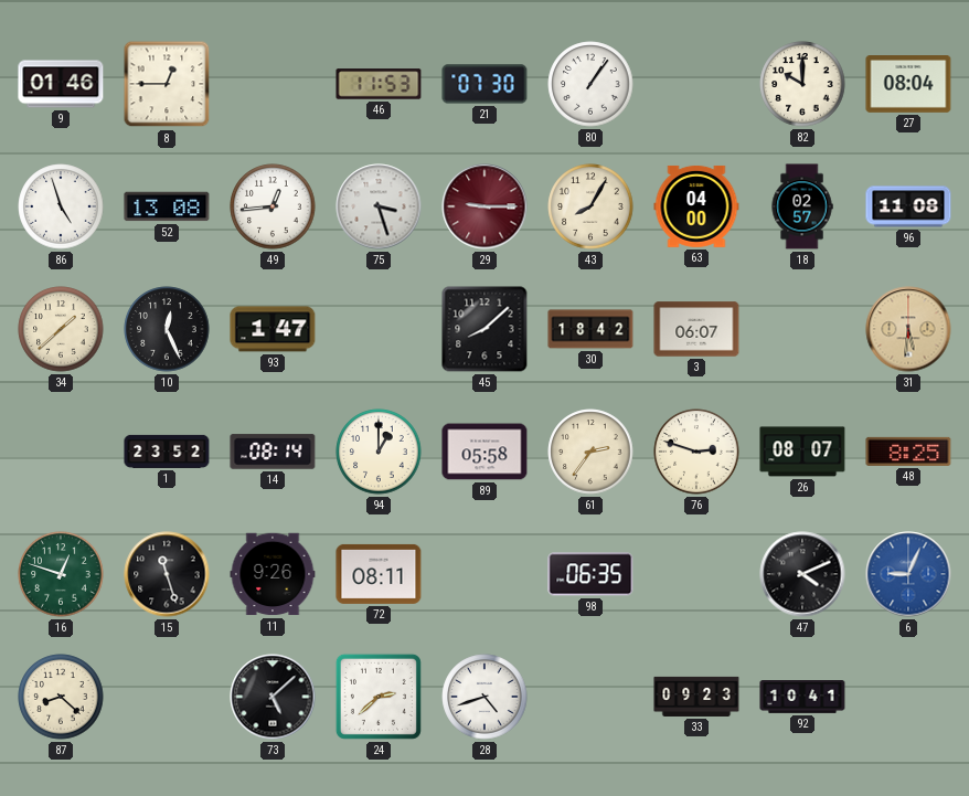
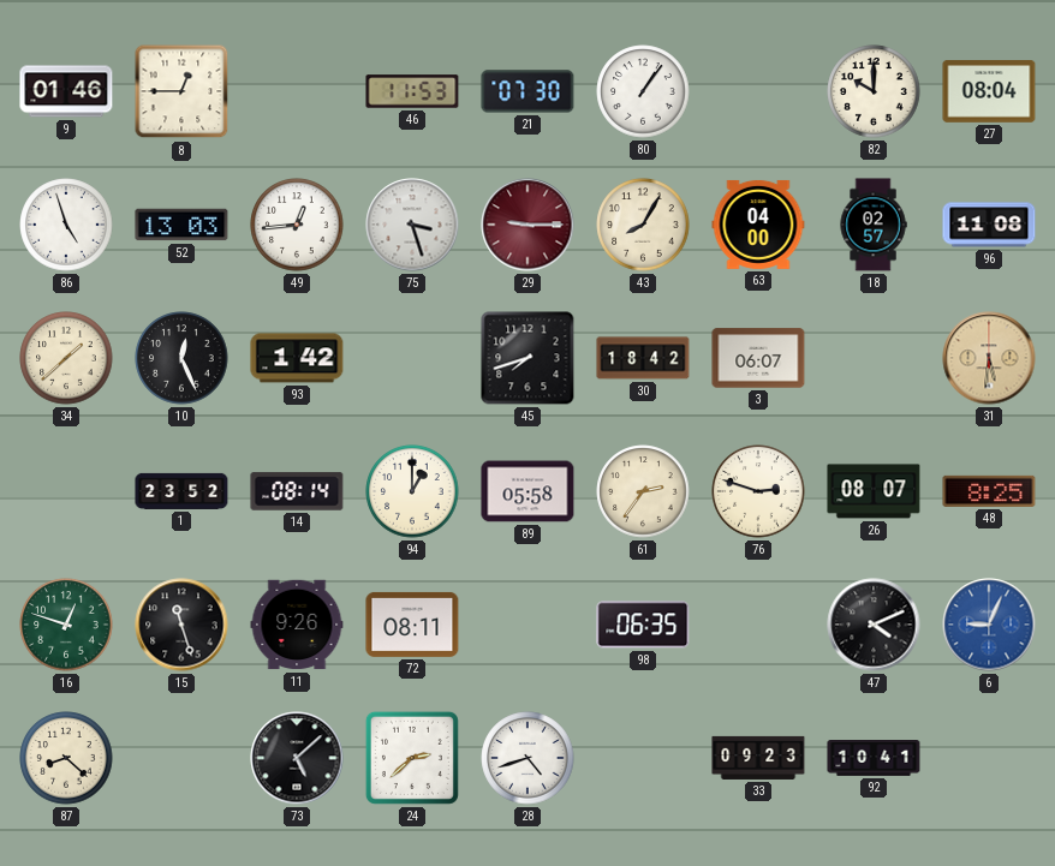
52: 13:08 -> 13:03
93: 1:47 -> 1:42
45: 8:08 -> 7:42
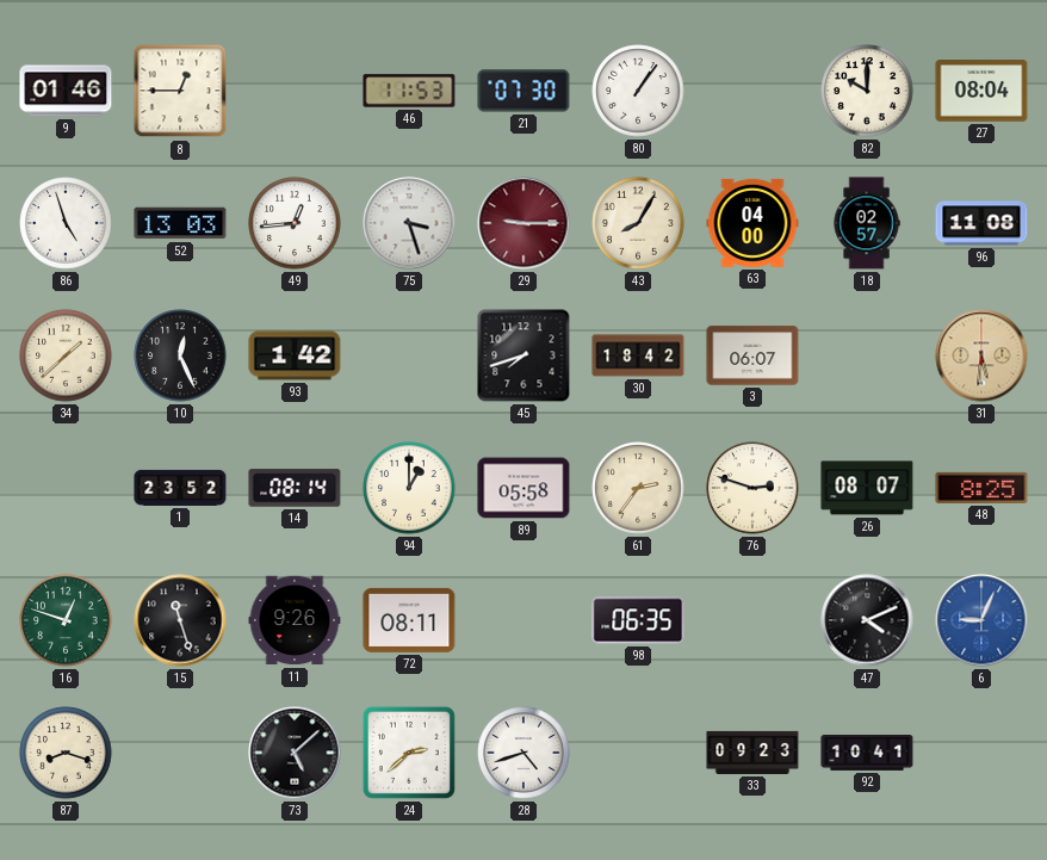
87: 8:22 -> 8:18
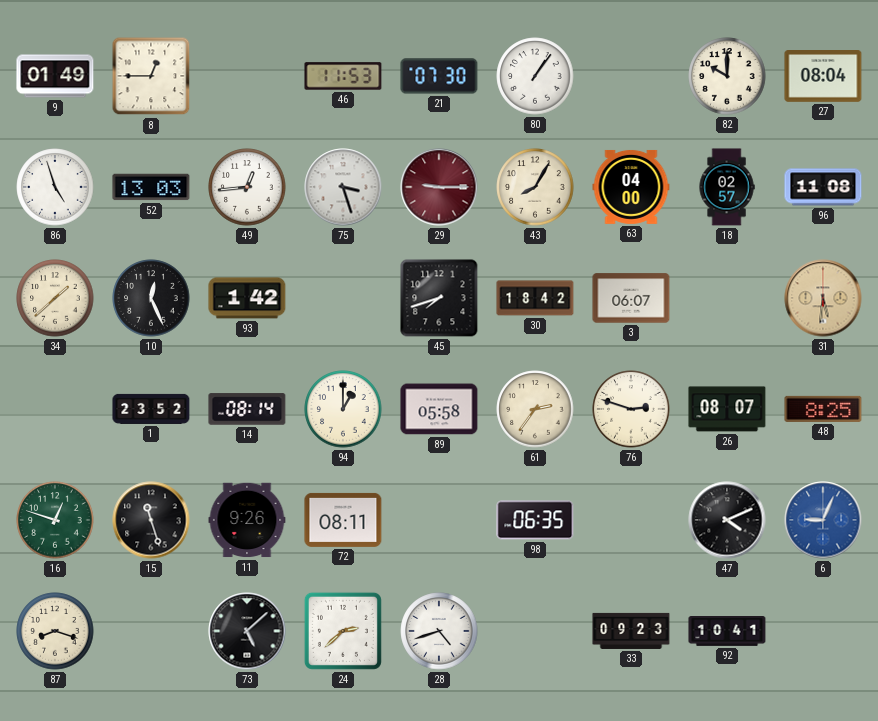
9: 01:46 -> 01:49
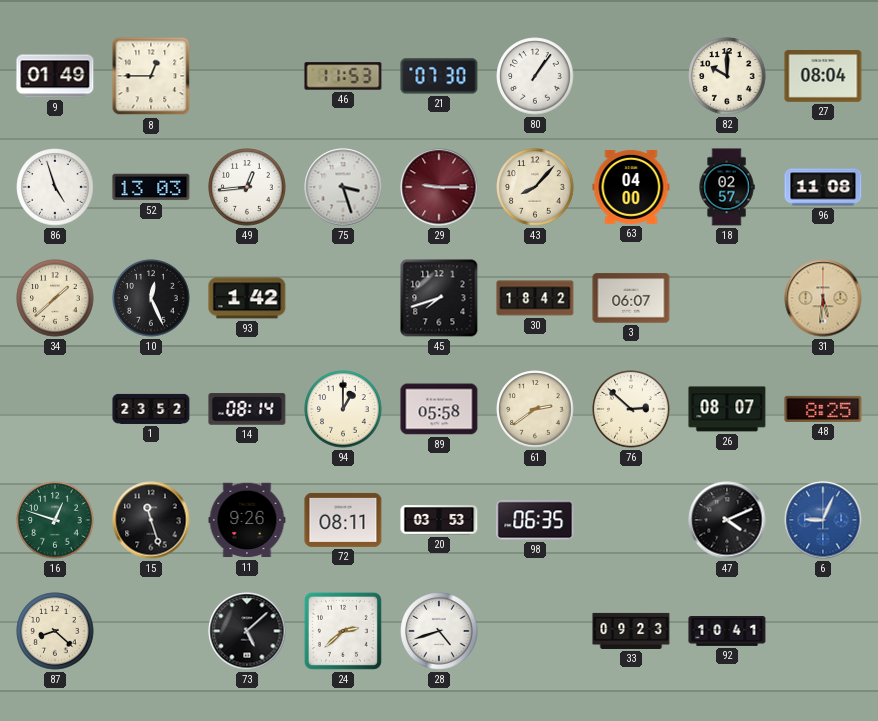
43: 8:05 -> 8:07
61: 2:36 -> 2:39
76: 2:48 -> 2:52
20: none -> 03:53
87: 8:18 -> 8:22
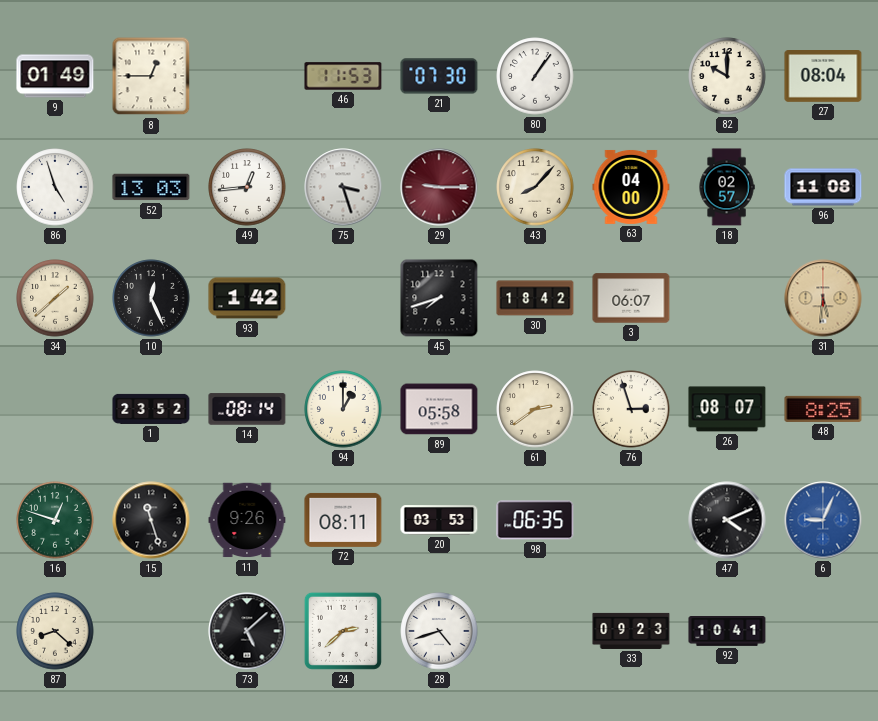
76: 2:52 -> 2:57
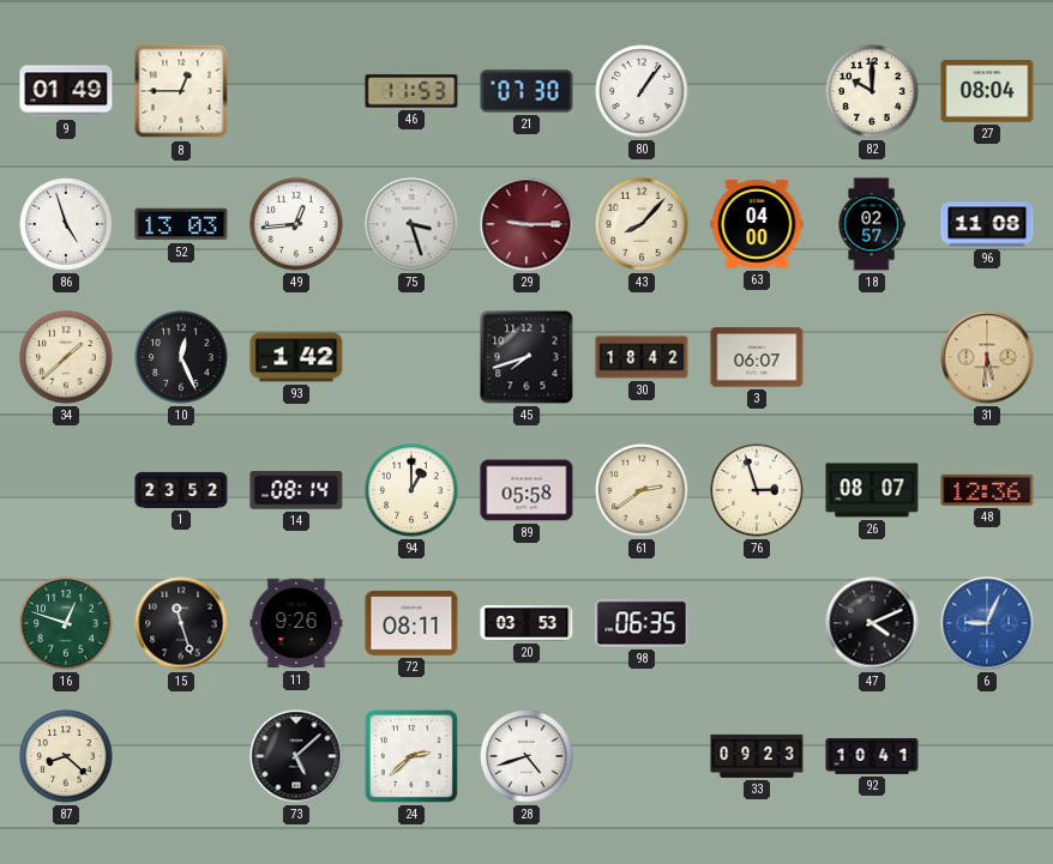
48: 8:25 -> 12:36
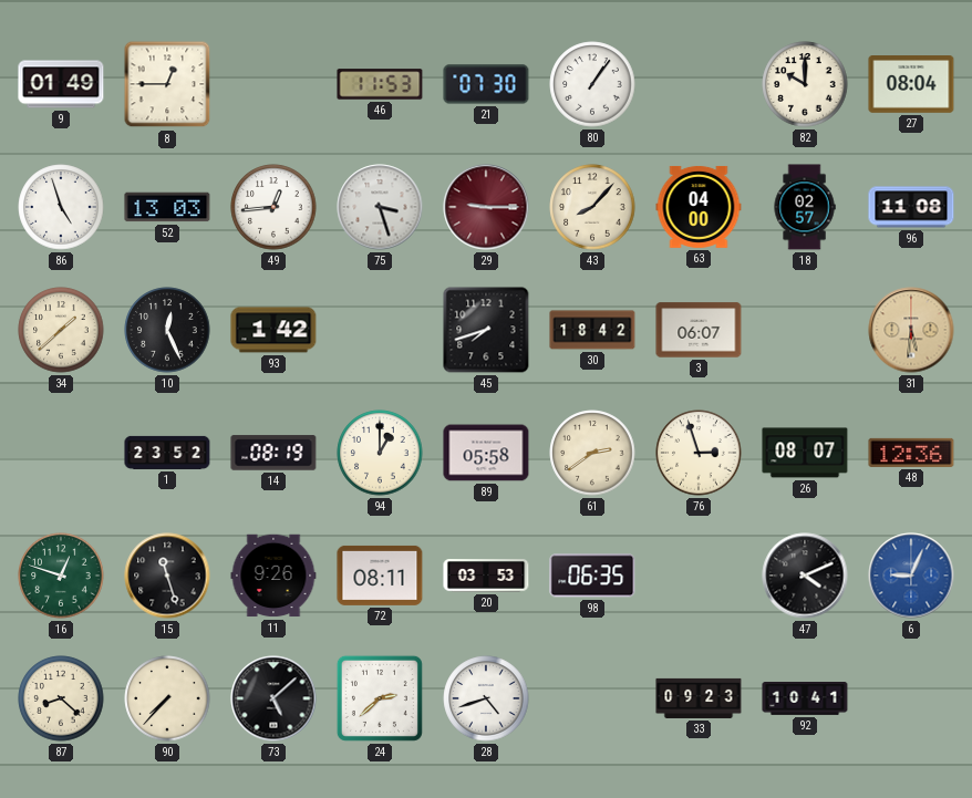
14: 08:14 -> 08:19
90: none -> 7:37
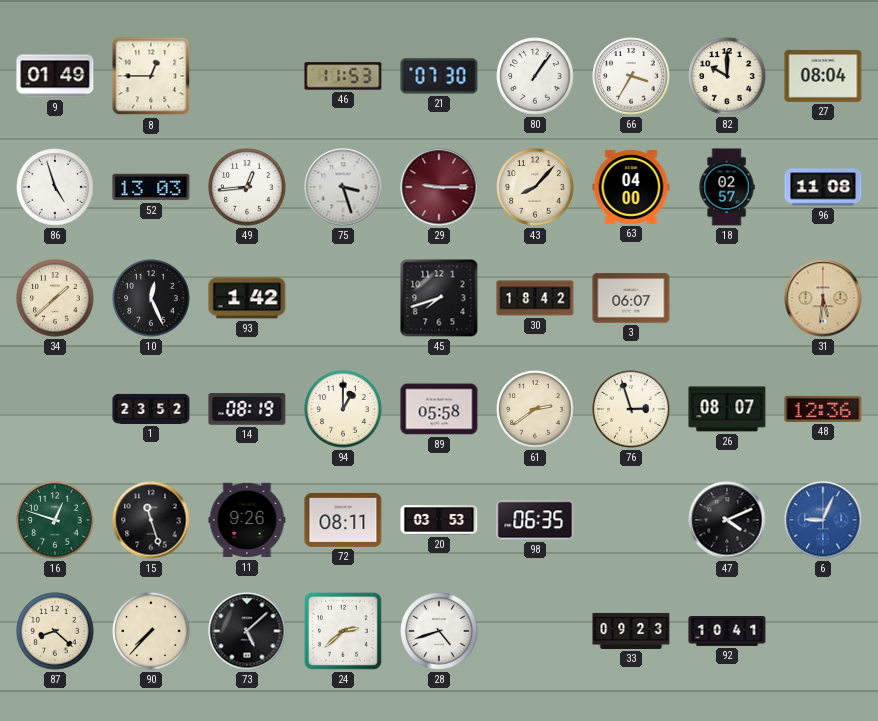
66: none -> 3:35
